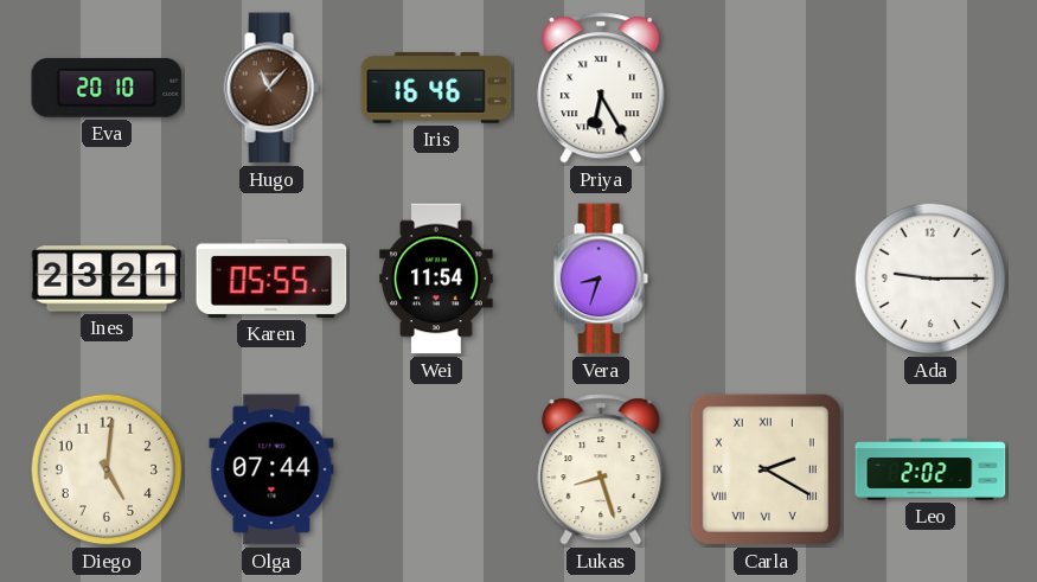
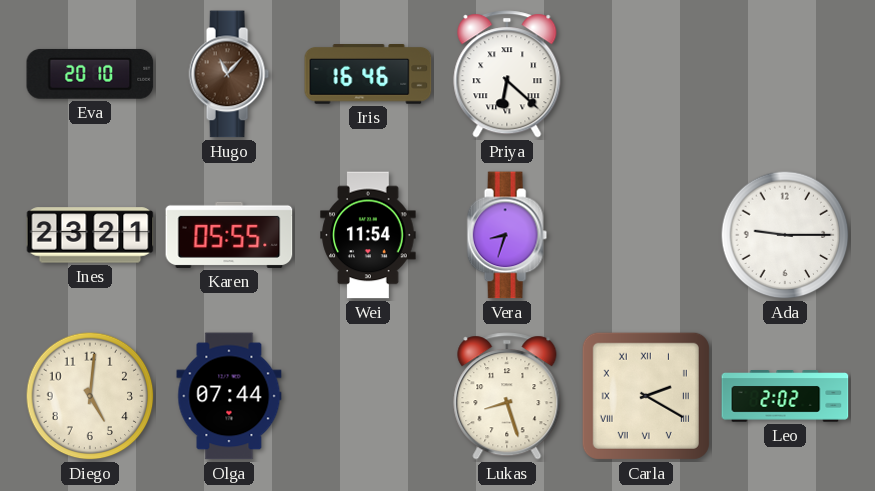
Priya: 6:25 -> 6:22
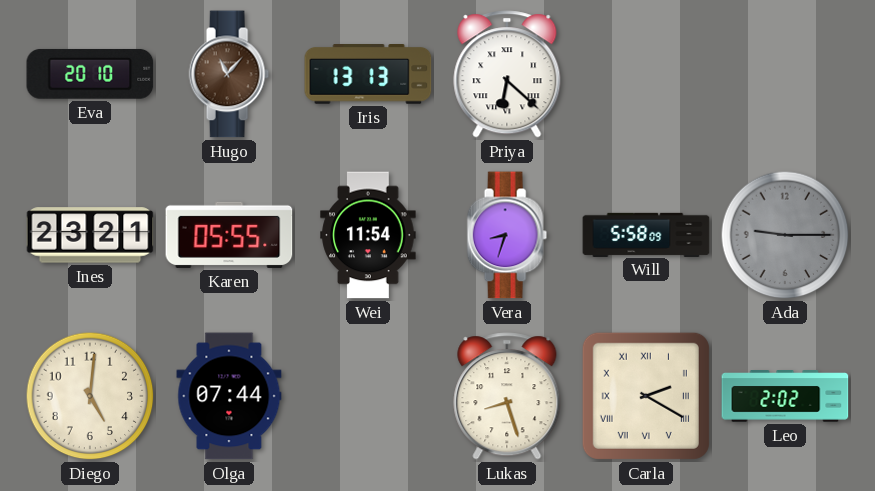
Iris: 16:46 -> 13:13
Will: none -> 5:58
Ada dial: white -> grey
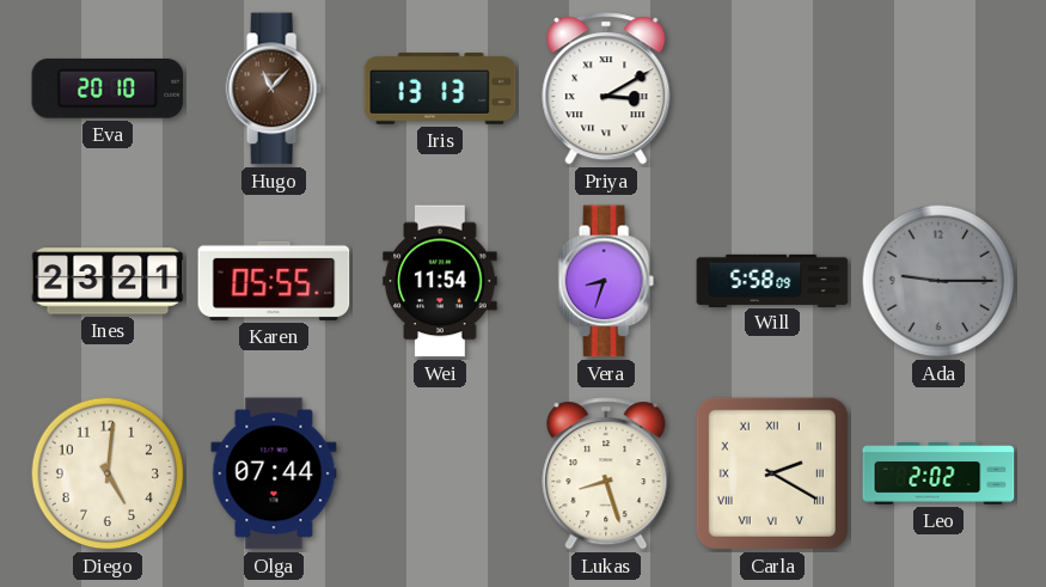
Priya: 6:22 -> 3:10
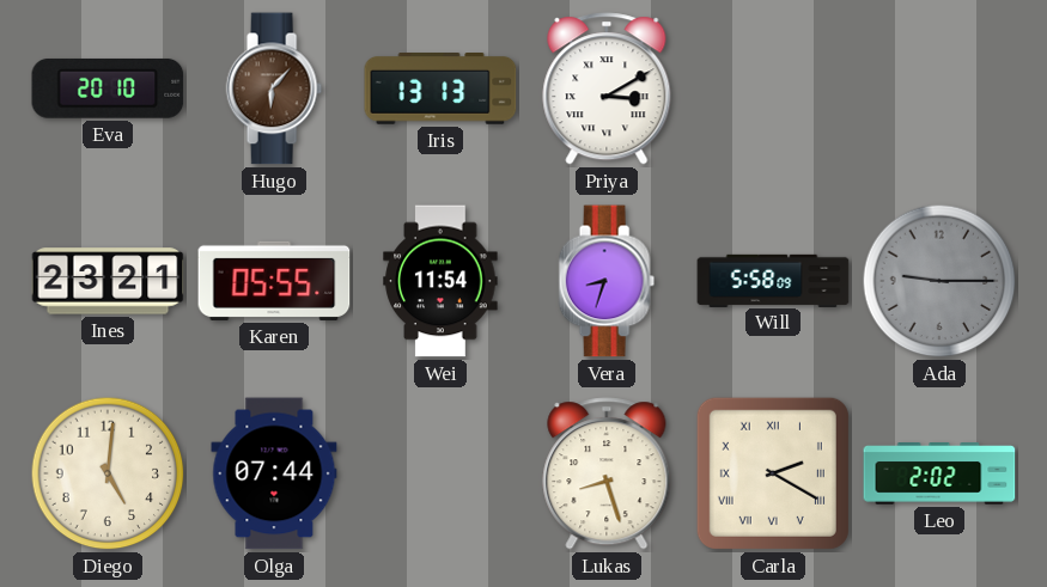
Hugo: 11:07 -> 6:07
